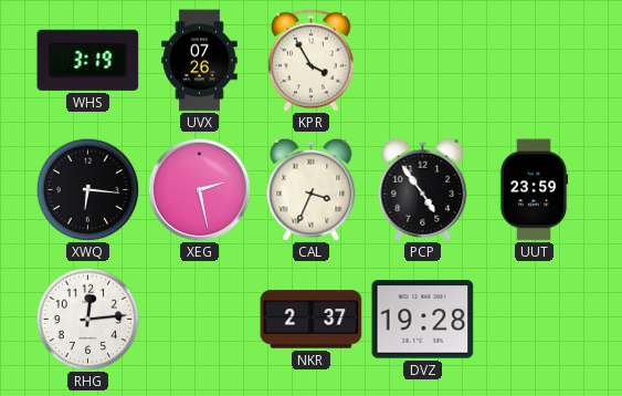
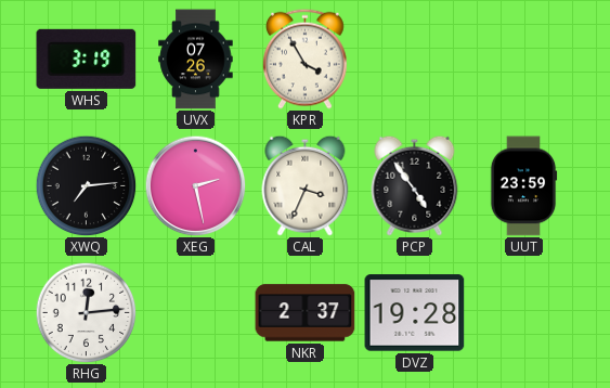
XWQ: 6:16 -> 7:14
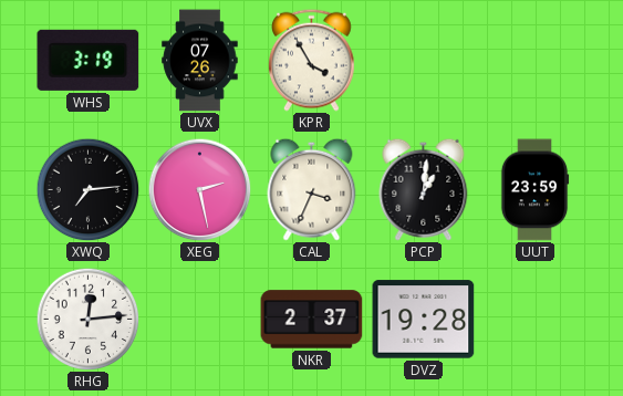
PCP: 4:54 -> 1:01
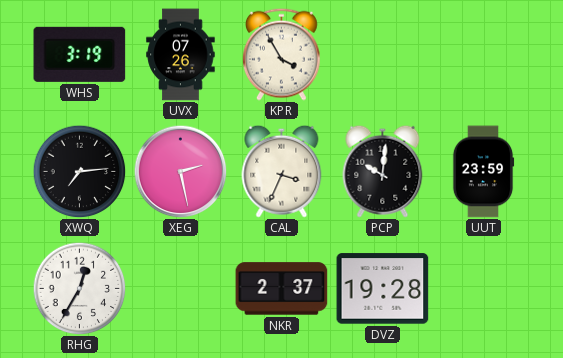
PCP: 1:01 -> 10:01
RHG: 12:14 -> 12:35
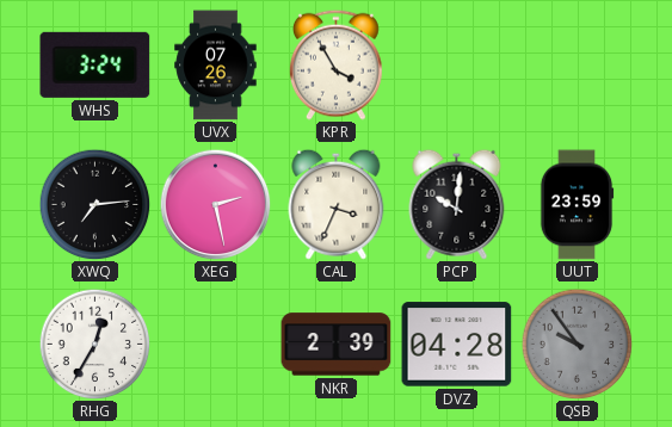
WHS: 3:19 -> 3:24
NKR: 2:37 -> 2:39
DVZ: 19:28 -> 04:28
QSB: none -> 9:54
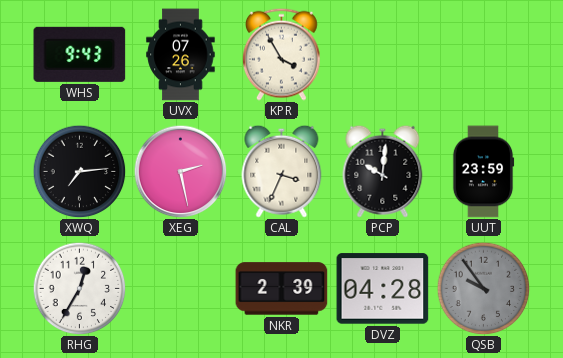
WHS: 3:24 -> 9:43
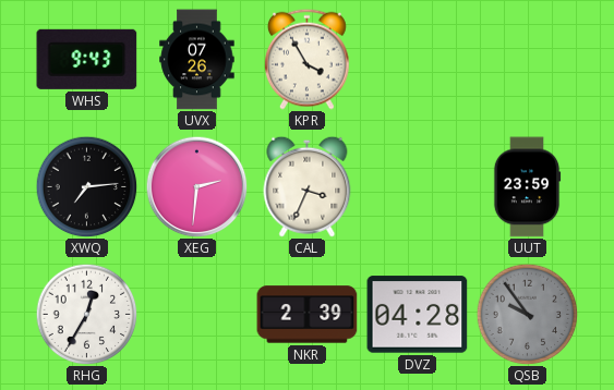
XEG: 2:28 -> 2:31
PCP: 10:01 -> none
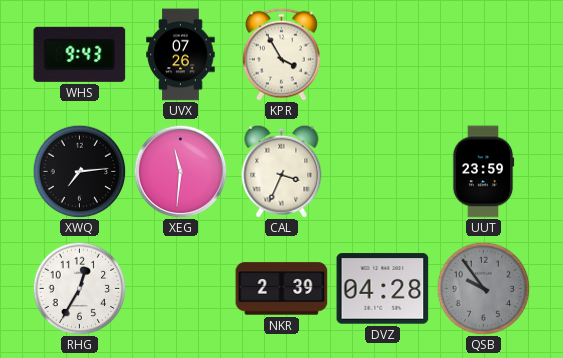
XEG: 2:31 -> 11:31
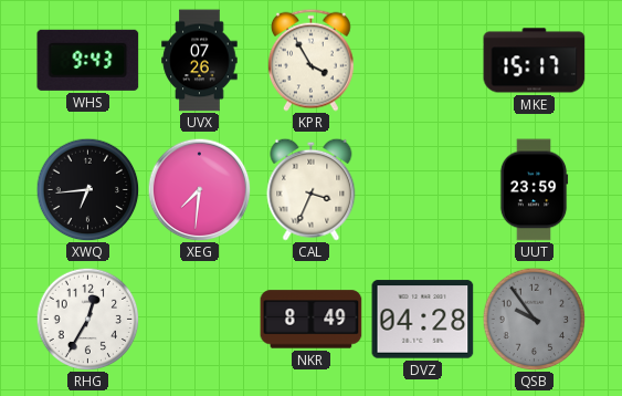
MKE: none -> 15:17
XWQ: 7:14 -> 6:44
XEG: 11:31 -> 7:31
NKR: 2:39 -> 8:49
